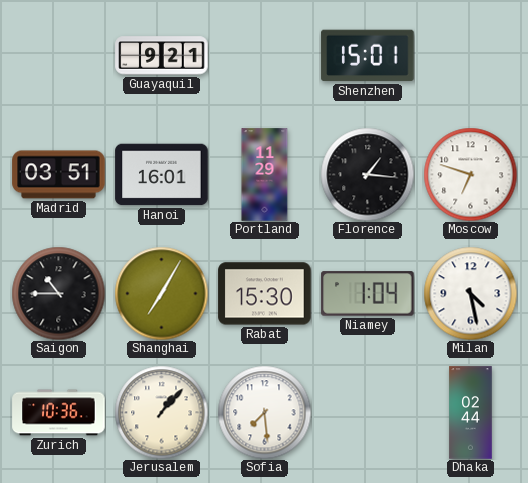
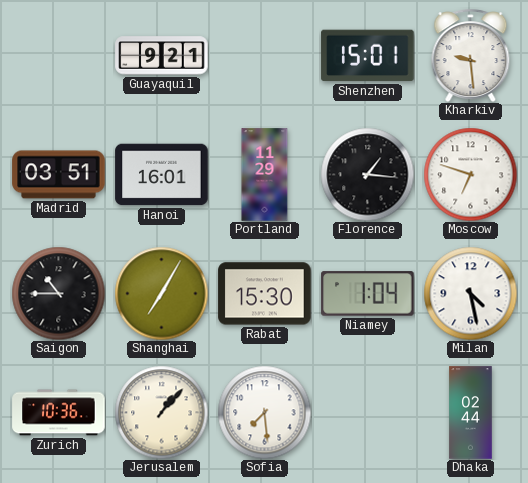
Kharkiv: none -> 9:29
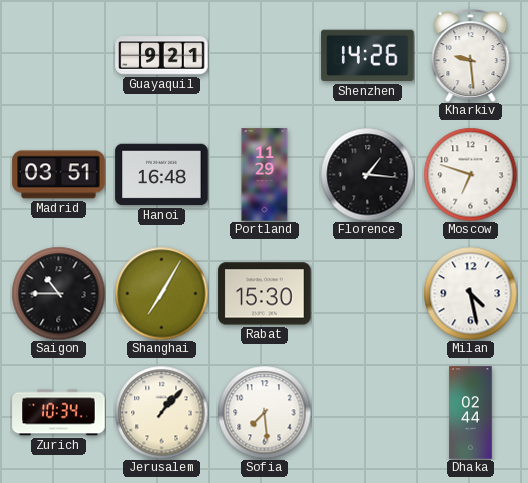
Shenzhen: 15:01 -> 14:26
Hanoi: 16:01 -> 16:48
Niamey: 1:04 -> none
Zurich: 10:36 -> 10:34
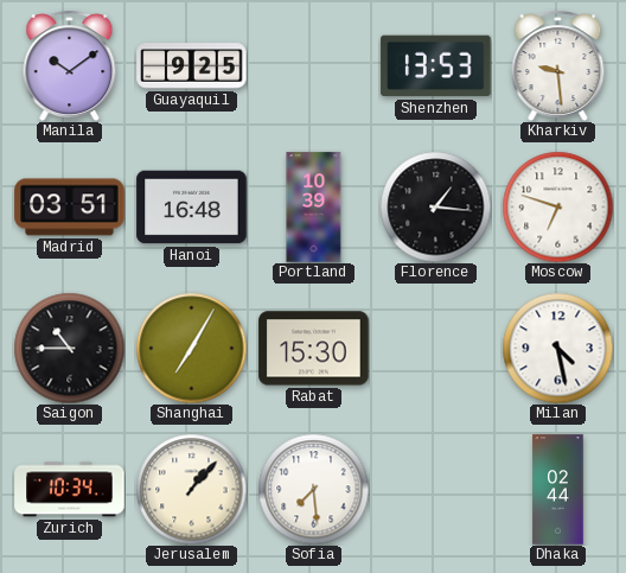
Manila: none -> 10:09
Guayaquil: 9:21 -> 9:25
Shenzhen: 14:26 -> 13:53
Portland: 11:29 -> 10:39
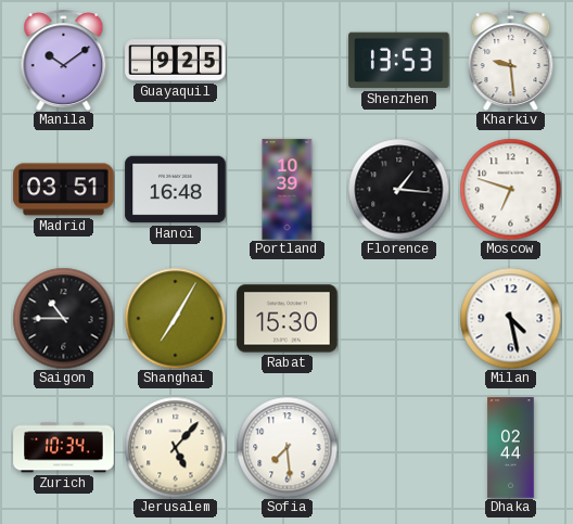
Jerusalem: 1:07 -> 5:07
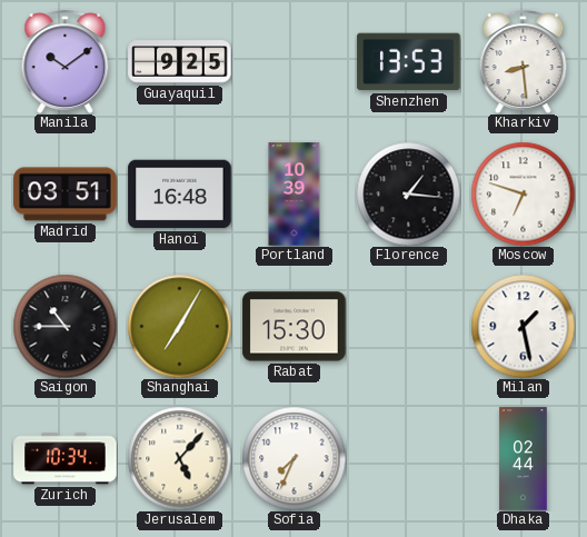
Kharkiv: 9:29 -> 8:29
Milan: 4:28 -> 1:28
Sofia: 7:29 -> 7:34
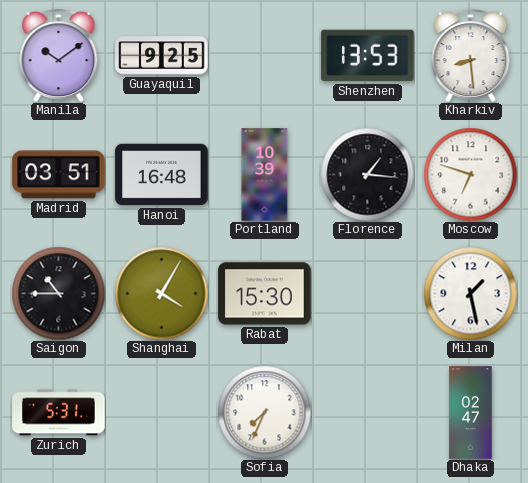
Shanghai: 7:05 -> 4:05
Zurich: 10:34 -> 5:31
Jerusalem: 5:07 -> none
Dhaka: 02:44 -> 02:47
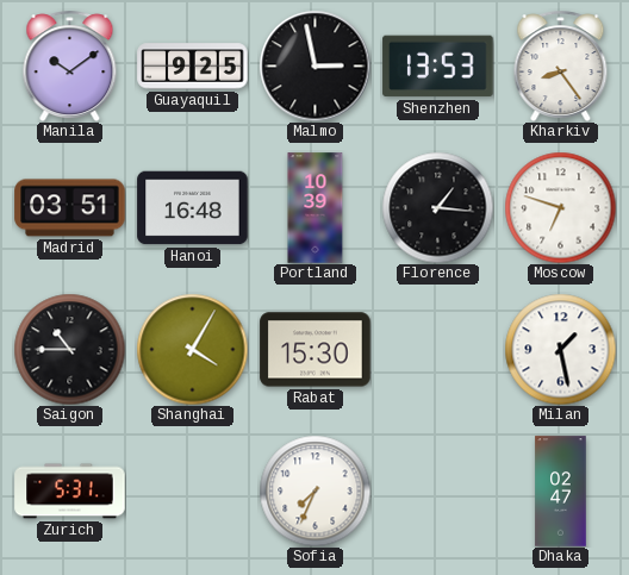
Malmo: none -> 2:58
Kharkiv: 8:29 -> 8:24
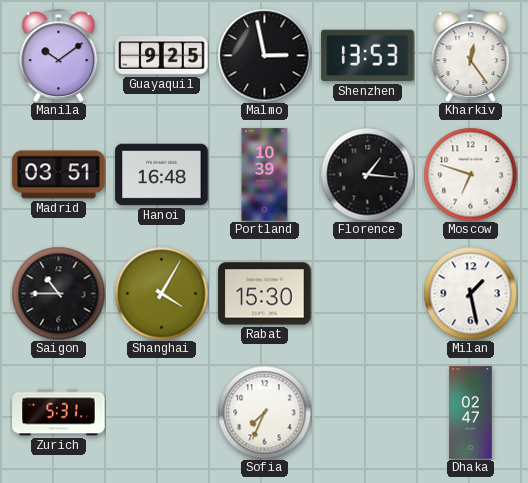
Kharkiv: 8:24 -> 12:24
